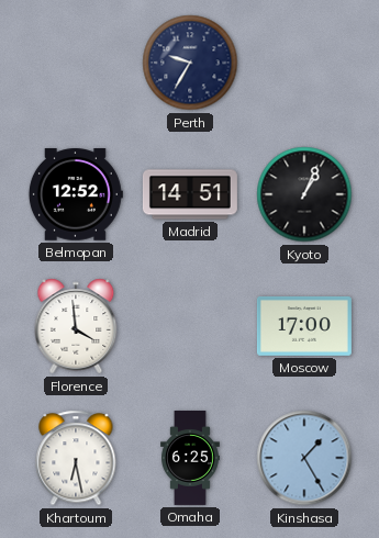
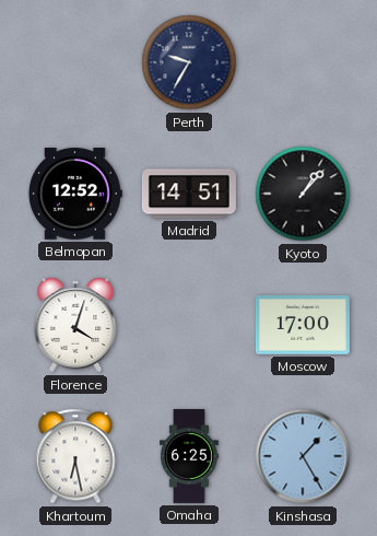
Kyoto: 1:04 -> 1:07
Florence: 3:59 -> 4:03
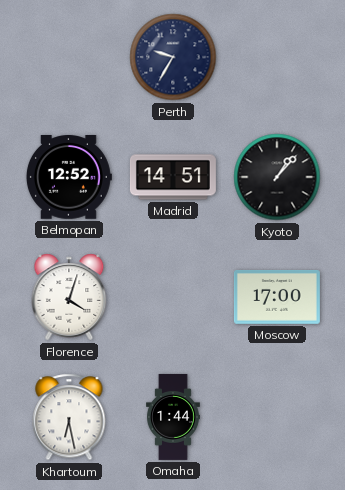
Omaha: 6:25 -> 1:44
Kinshasa: 1:25 -> none
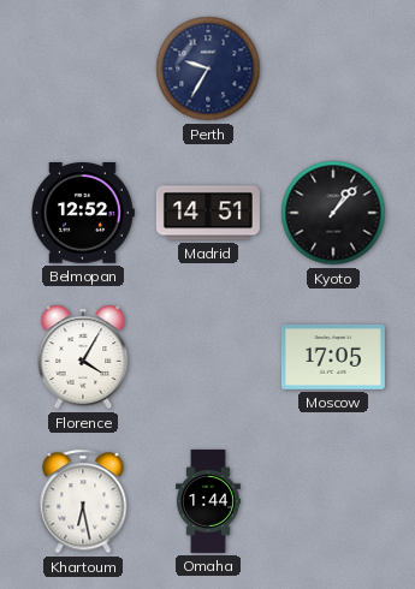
Florence: 4:03 -> 4:05
Moscow: 17:00 -> 17:05
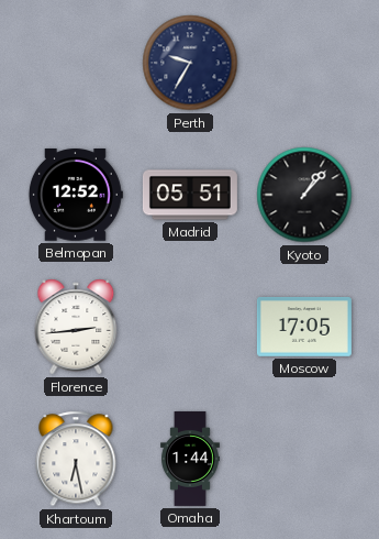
Madrid: 14:51 -> 05:51
Florence: 4:05 -> 2:44
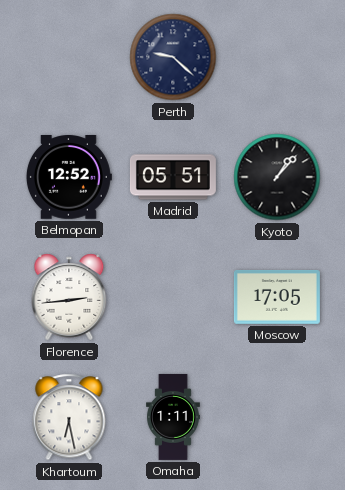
Perth: 9:35 -> 9:22
Omaha: 1:44 -> 1:11
